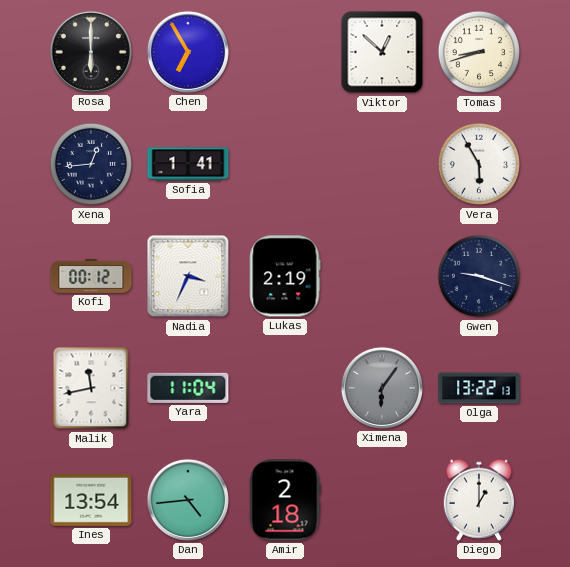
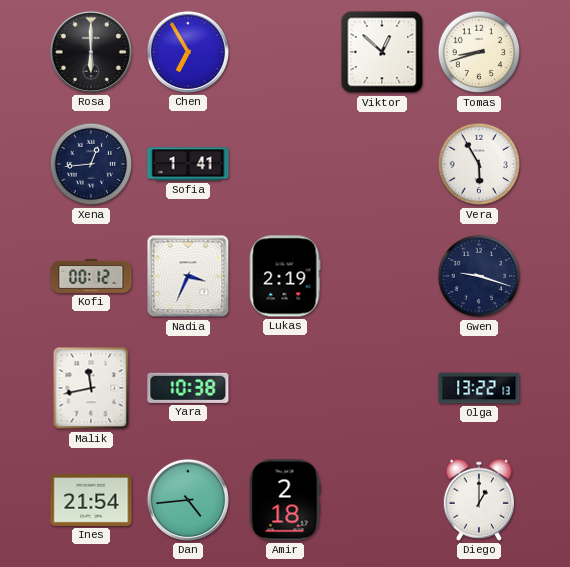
Yara: 11:04 -> 10:38
Ximena: 6:06 -> none
Ines: 13:54 -> 21:54
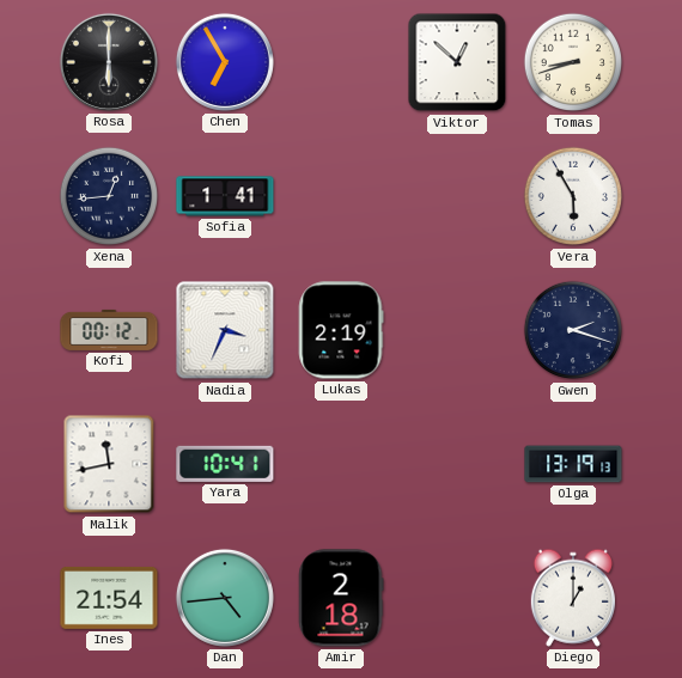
Gwen: 9:18 -> 2:18
Yara: 10:38 -> 10:41
Olga: 13:22 -> 13:19
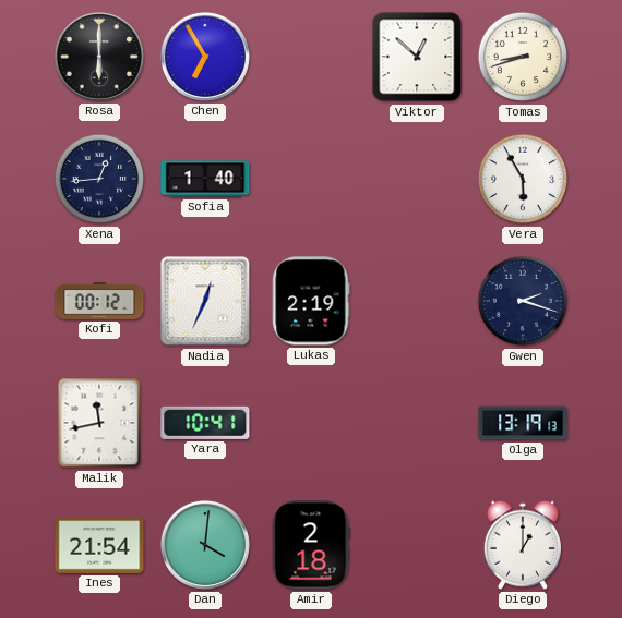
Sofia: 1:41 -> 1:40
Nadia: 3:34 -> 12:34
Dan: 4:44 -> 4:01
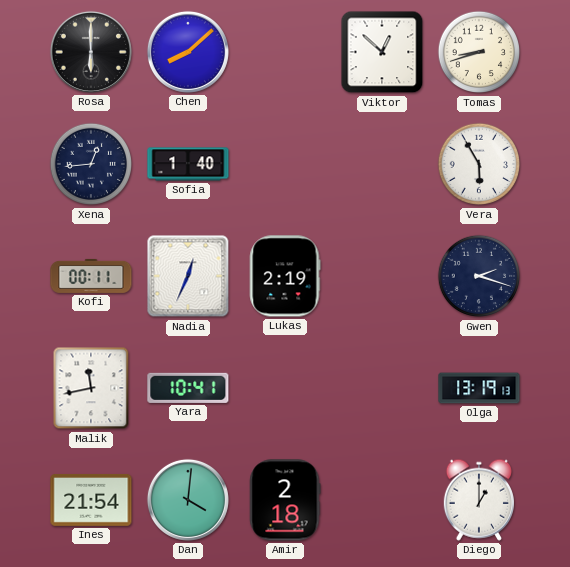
Chen: 6:55 -> 8:08
Kofi: 00:12 -> 00:11
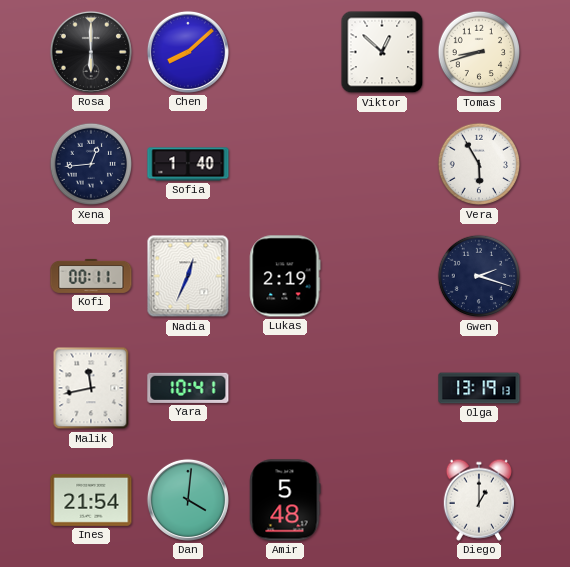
Amir: 2:18 -> 5:48
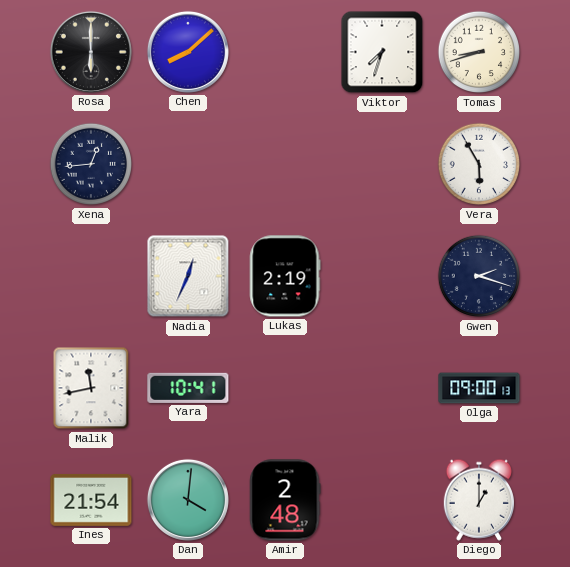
Viktor: 12:52 -> 7:33
Sofia: 1:40 -> none
Kofi: 00:11 -> none
Olga: 13:19 -> 09:00
Amir: 5:48 -> 2:48
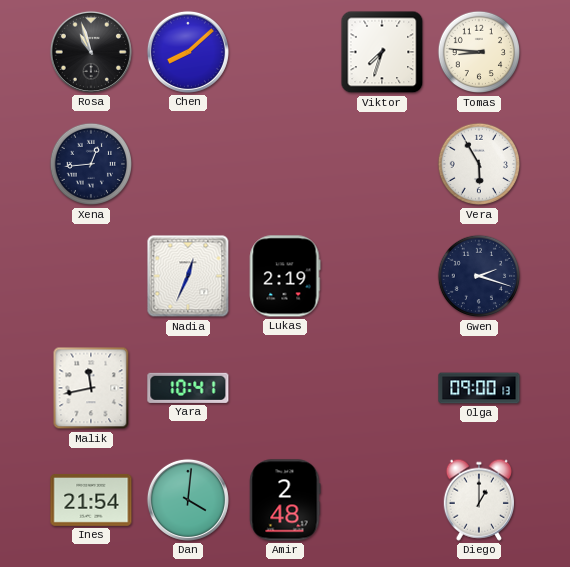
Rosa: 6:00 -> 10:57
Tomas: 8:42 -> 8:46
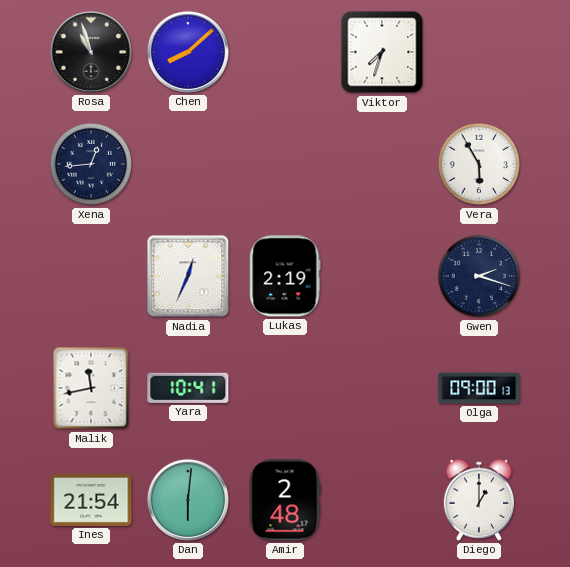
Tomas: 8:46 -> none
Dan: 4:01 -> 6:01
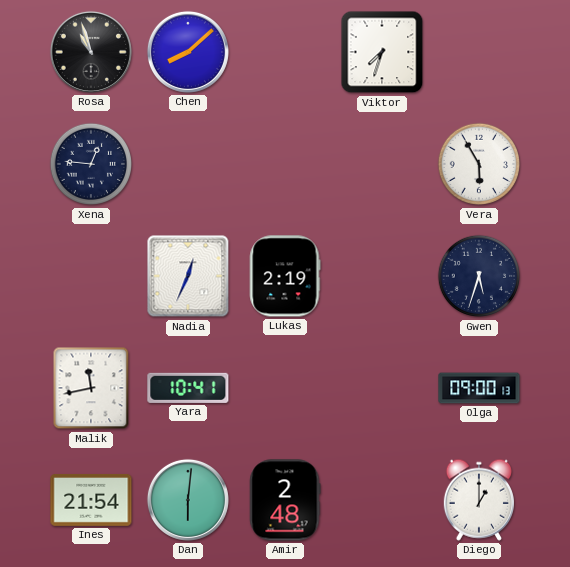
Xena: 12:44 -> 12:46
Gwen: 2:18 -> 5:33
